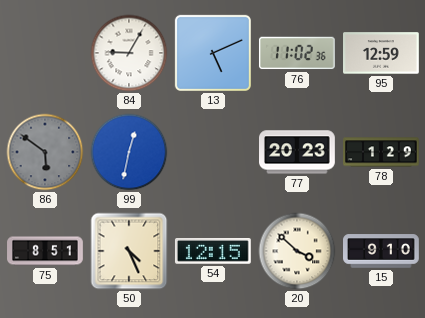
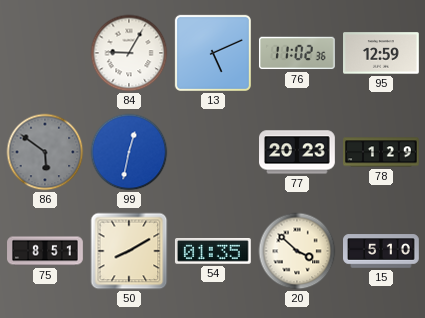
50: 4:26 -> 8:10
54: 12:15 -> 01:35
15: 9:10 -> 5:10
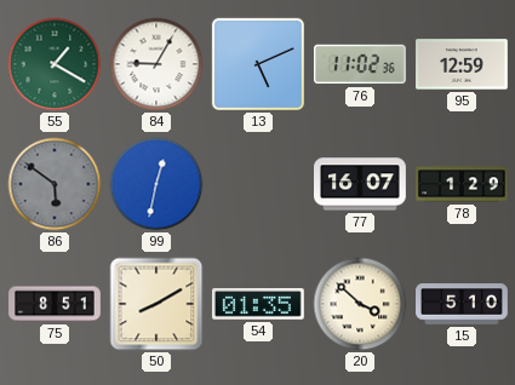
55: none -> 1:20
77: 20:23 -> 16:07
